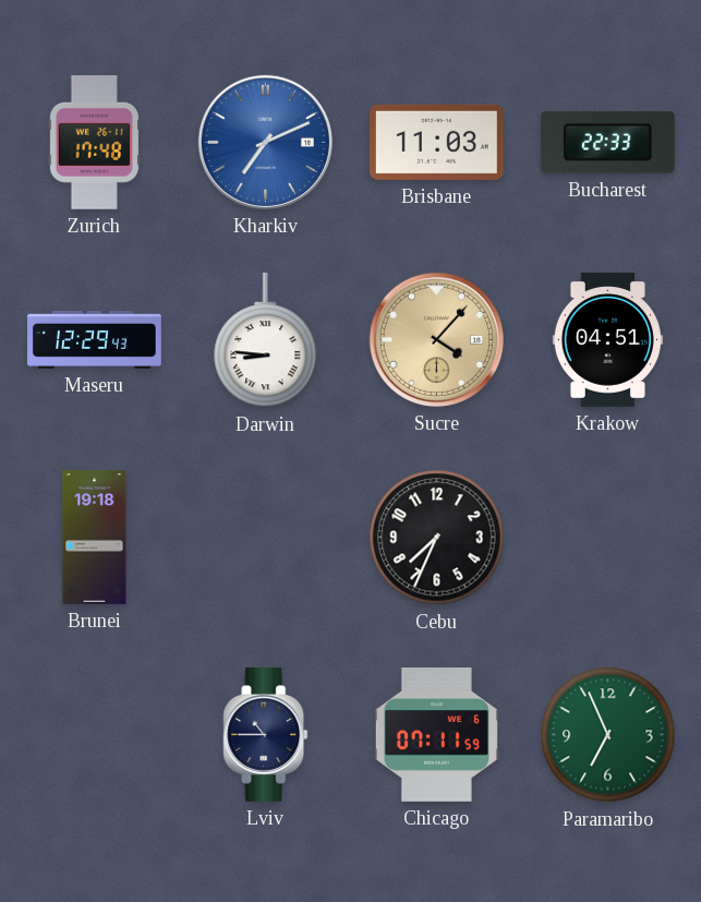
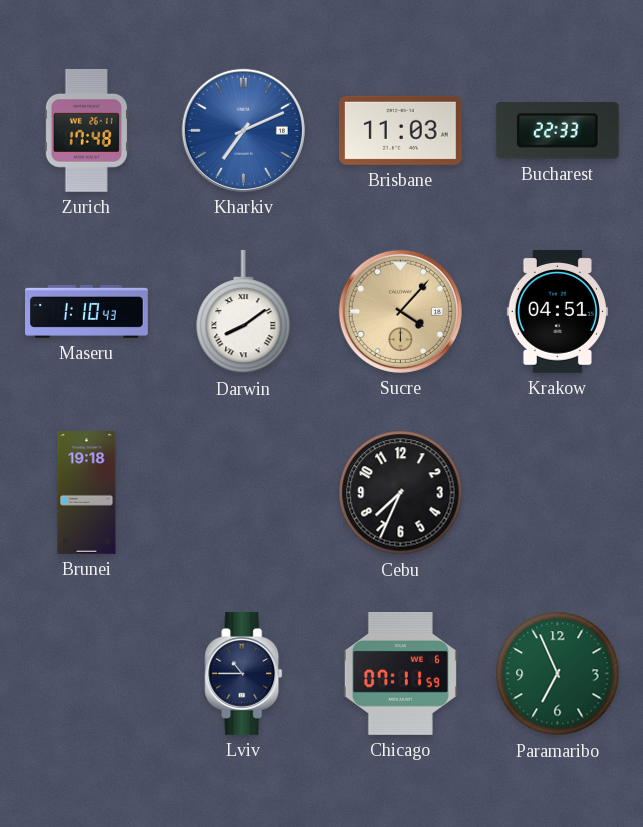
Maseru: 12:29 -> 1:10
Darwin: 8:46 -> 8:09
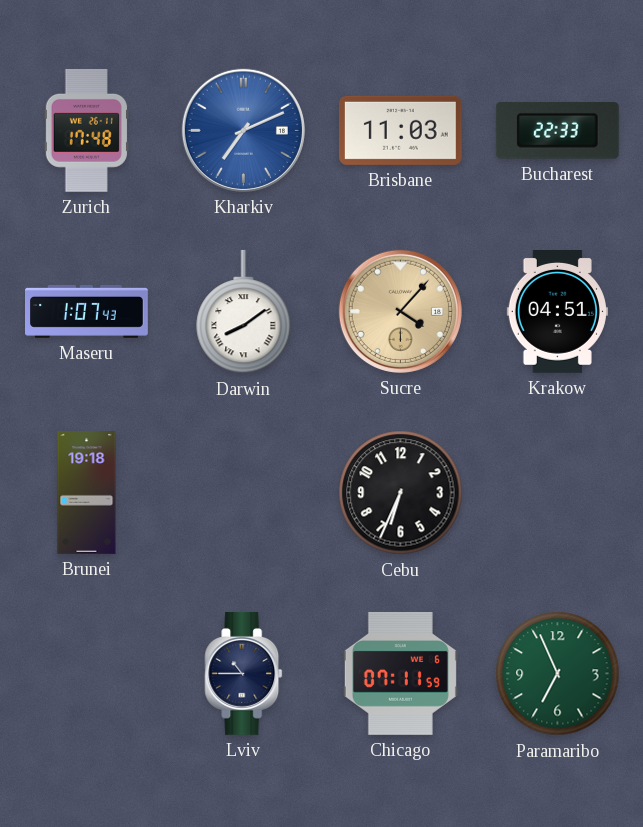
Maseru: 1:10 -> 1:07
Cebu: 7:34 -> 6:34
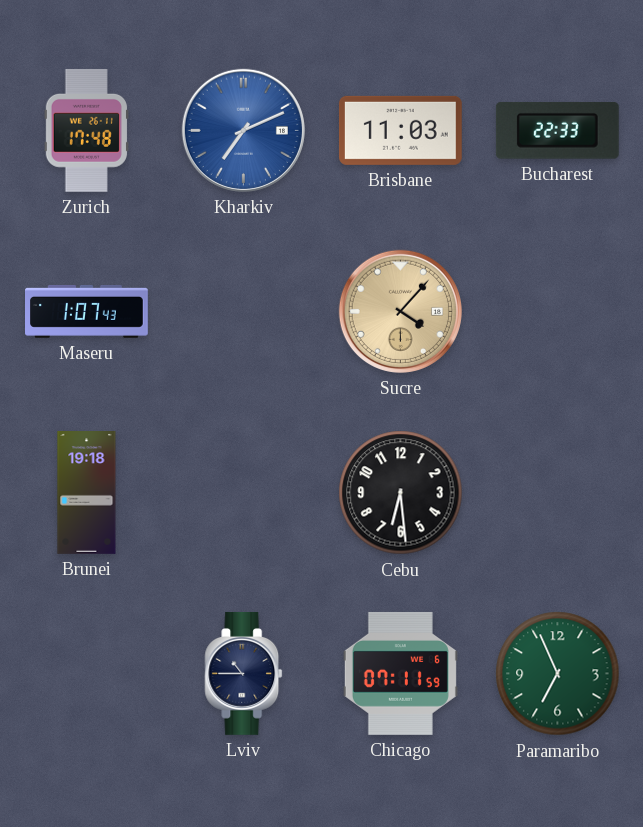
Darwin: 8:09 -> none
Krakow: 04:51 -> none
Cebu: 6:34 -> 6:29
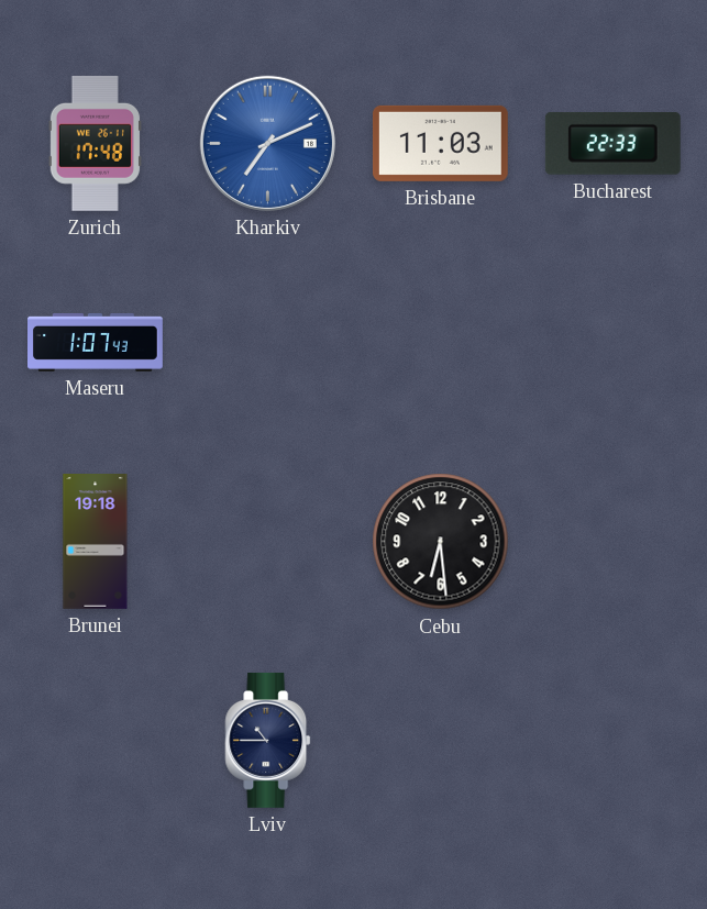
Sucre: 4:07 -> none
Chicago: 07:11 -> none
Paramaribo: 6:56 -> none
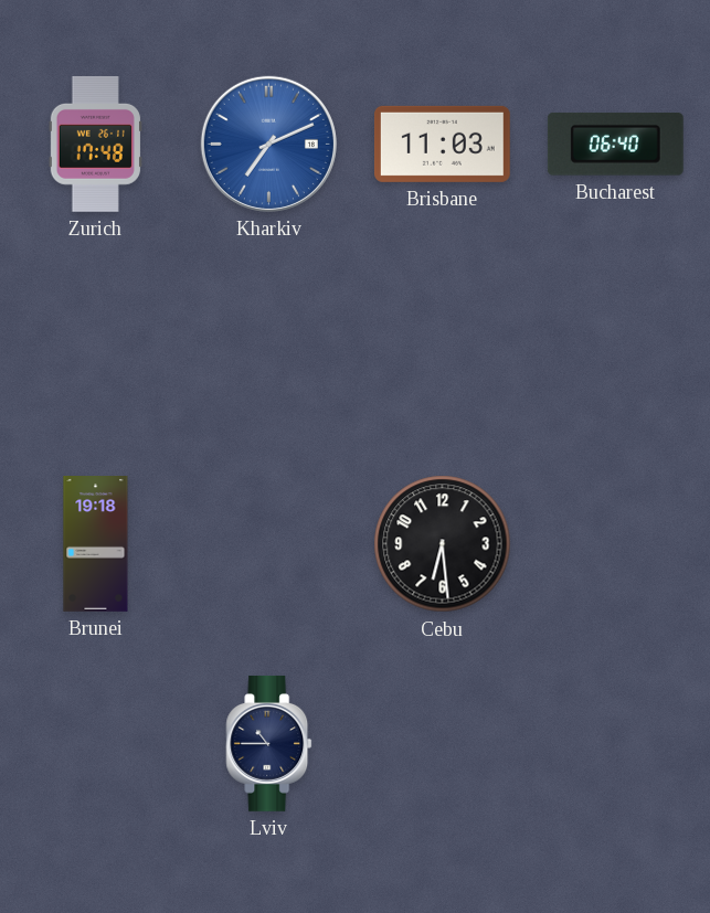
Bucharest: 22:33 -> 06:40
Maseru: 1:07 -> none
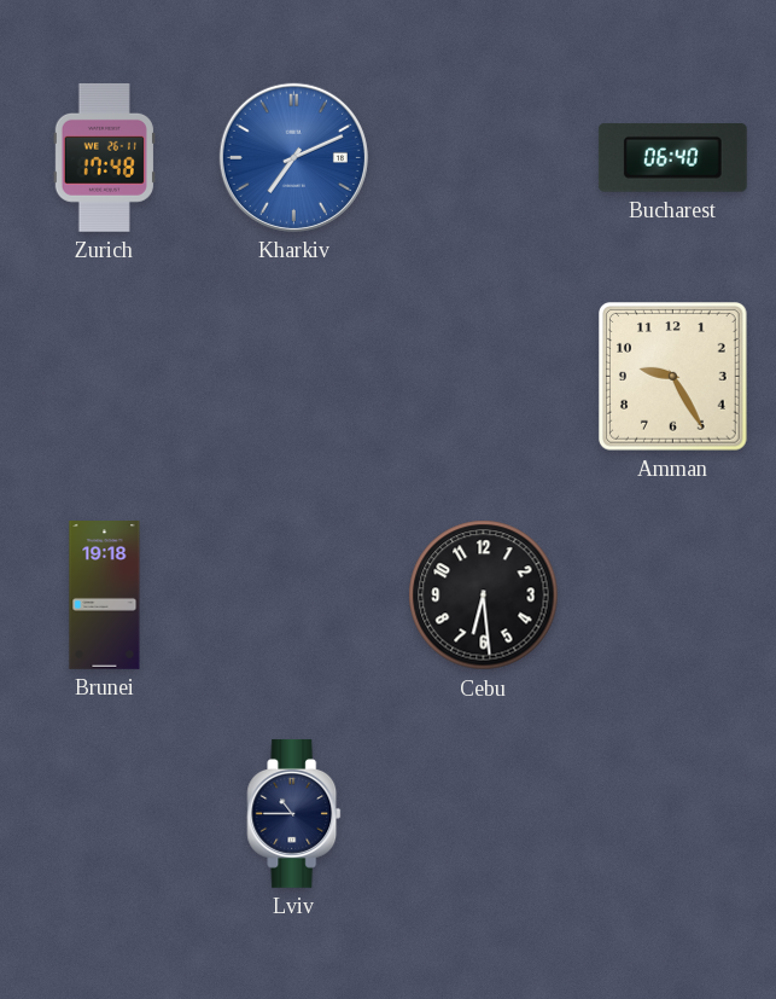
Brisbane: 11:03 -> none
Amman: none -> 9:25
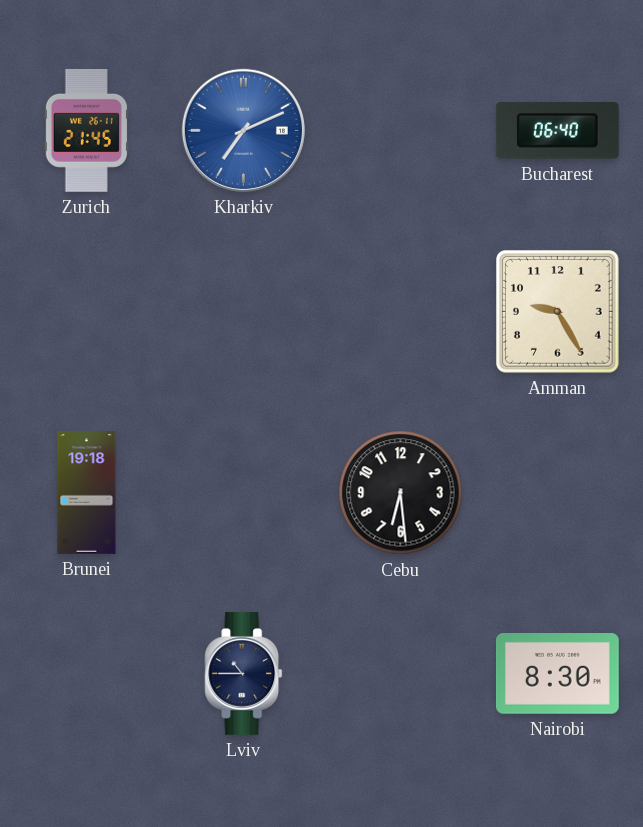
Zurich: 17:48 -> 21:45
Nairobi: none -> 8:30
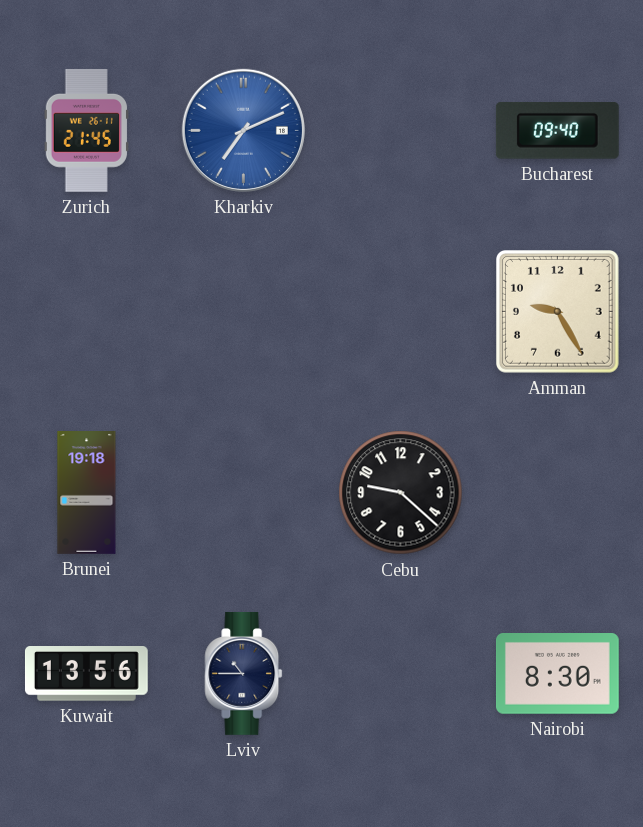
Bucharest: 06:40 -> 09:40
Cebu: 6:29 -> 9:22
Kuwait: none -> 13:56
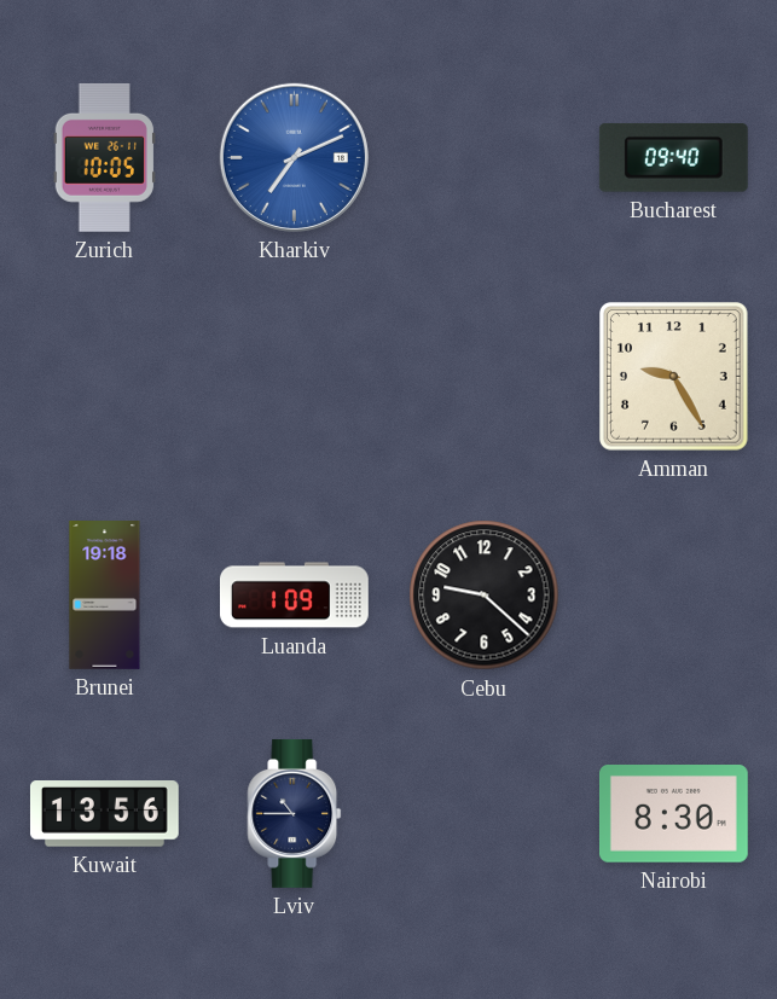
Zurich: 21:45 -> 10:05
Luanda: none -> 1:09
